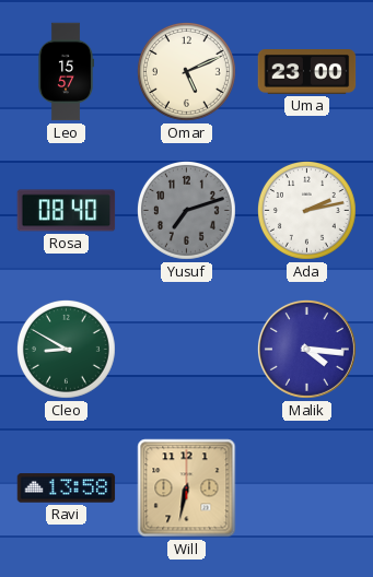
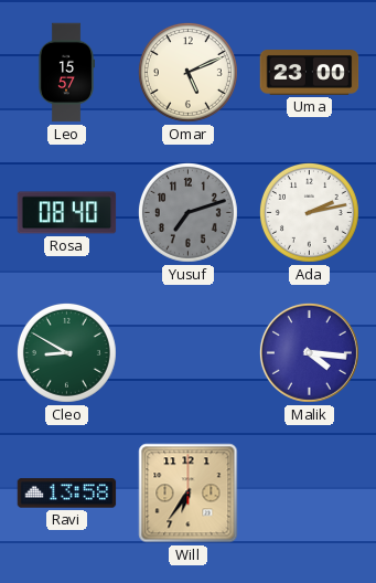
Will: 6:32 -> 6:36
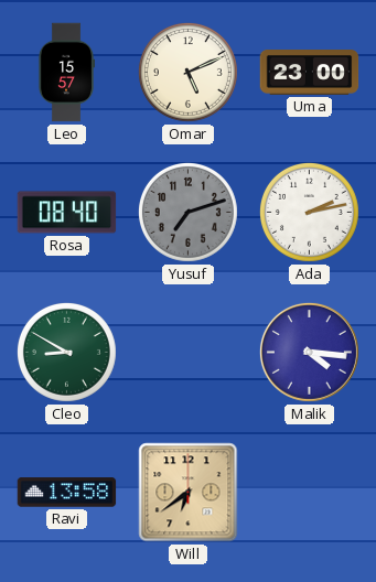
Will: 6:36 -> 6:39
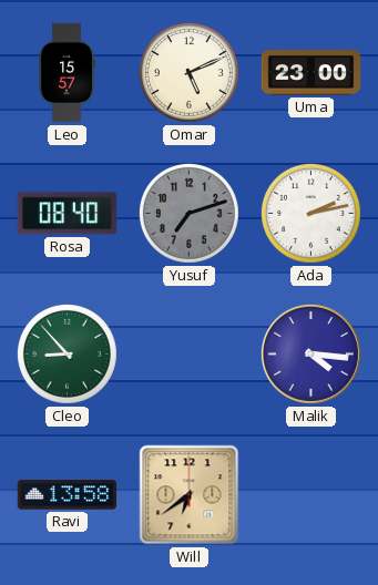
Cleo: 8:50 -> 8:53
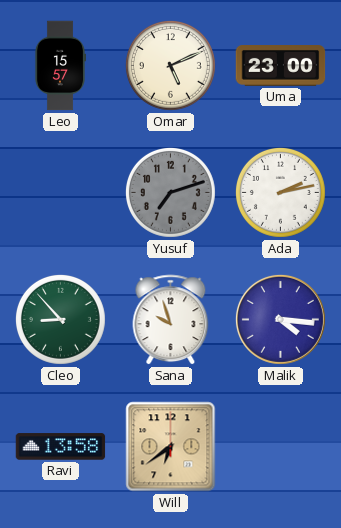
Rosa: 08:40 -> none
Sana: none -> 9:57
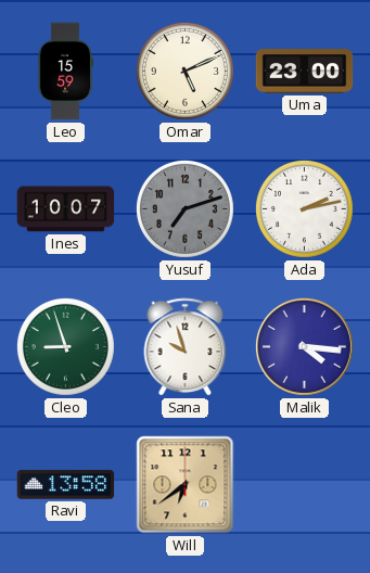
Leo: 15:57 -> 15:59
Ines: none -> 10:07
Cleo: 8:53 -> 8:57
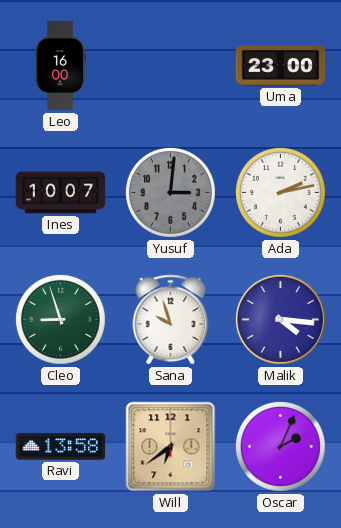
Leo: 15:59 -> 16:00
Omar: 5:11 -> none
Yusuf: 7:12 -> 3:01
Oscar: none -> 2:04
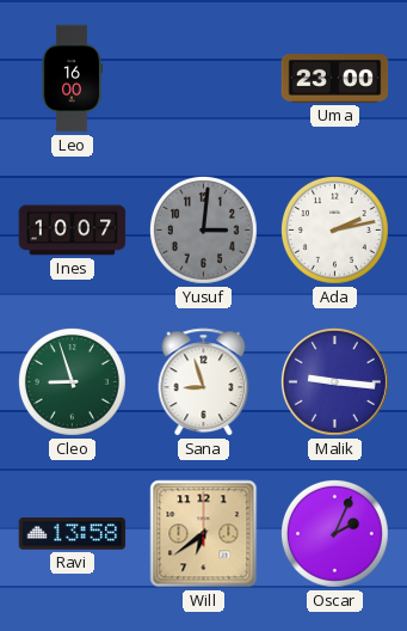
Sana: 9:57 -> 8:57
Malik: 4:16 -> 9:16
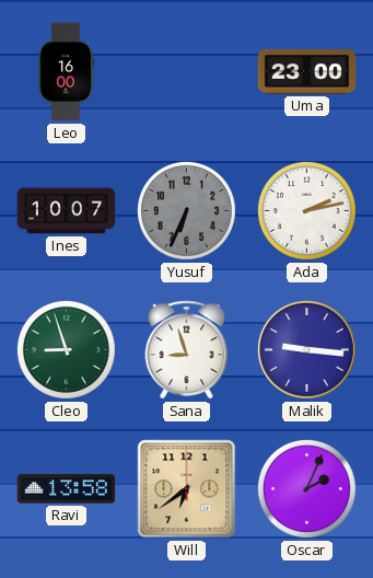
Yusuf: 3:01 -> 6:34
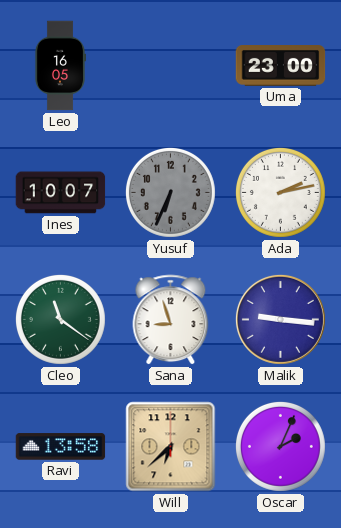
Leo: 16:00 -> 16:05
Cleo: 8:57 -> 11:21
Will: 6:39 -> 6:38
